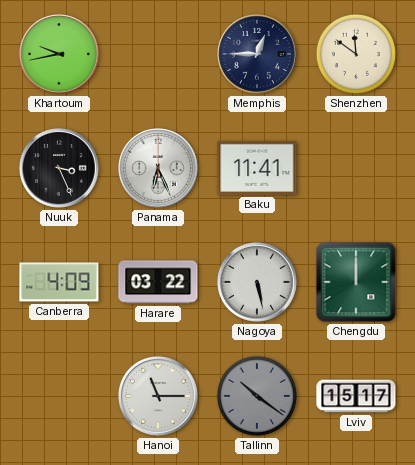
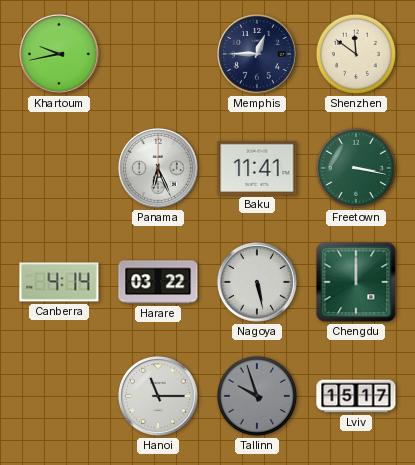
Nuuk: 3:26 -> none
Freetown: none -> 3:17
Canberra: 4:09 -> 4:14
Tallinn: 10:21 -> 9:57
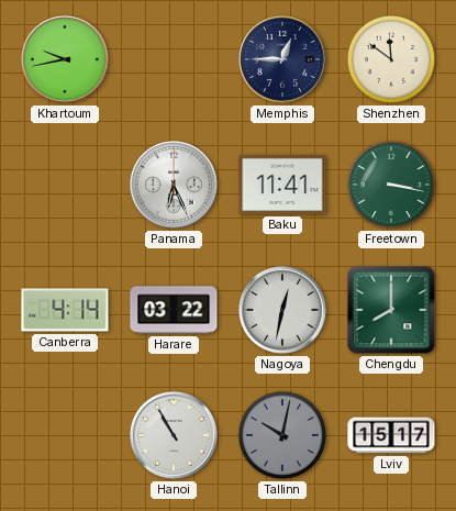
Nagoya: 5:28 -> 12:32
Chengdu: 12:00 -> 8:00
Hanoi: 11:15 -> 10:55
Tallinn: 9:57 -> 10:02
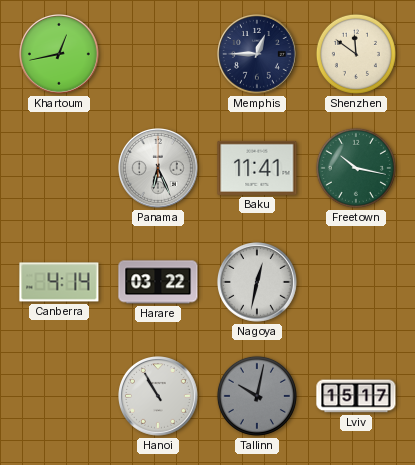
Khartoum: 9:43 -> 12:43
Freetown: 3:17 -> 10:17
Chengdu: 8:00 -> none
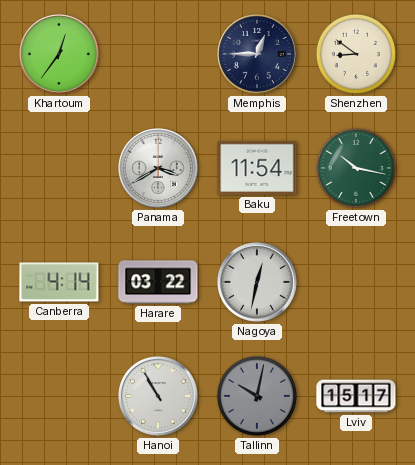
Khartoum: 12:43 -> 12:36
Shenzhen: 11:51 -> 8:51
Panama: 6:26 -> 3:40
Baku: 11:41 -> 11:54
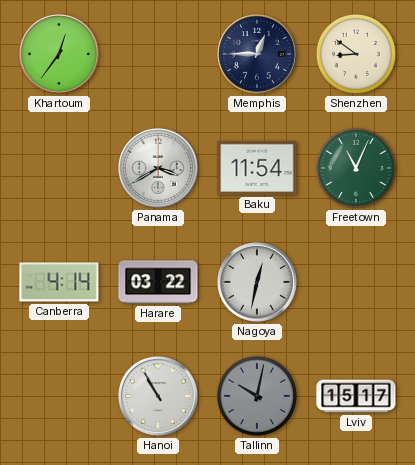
Freetown: 10:17 -> 11:04
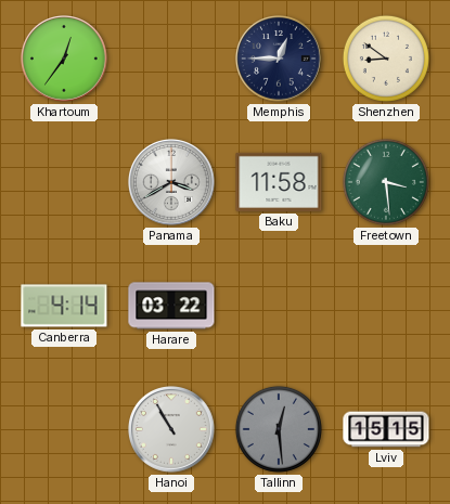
Baku: 11:54 -> 11:58
Freetown: 11:04 -> 3:29
Nagoya: 12:32 -> none
Tallinn: 10:02 -> 12:29
Lviv: 15:17 -> 15:15
